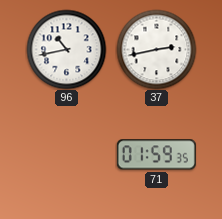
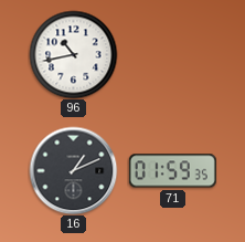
37: 2:43 -> none
16: none -> 1:11
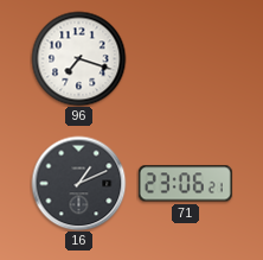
96: 10:43 -> 7:18
71: 01:59 -> 23:06
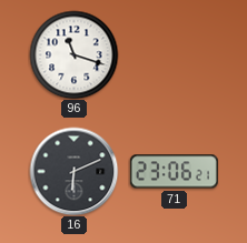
96: 7:18 -> 11:18
16: 1:11 -> 6:11
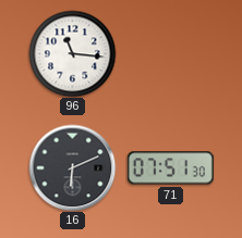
96: 11:18 -> 11:16
71: 23:06 -> 07:51
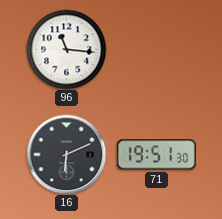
71: 07:51 -> 19:51
